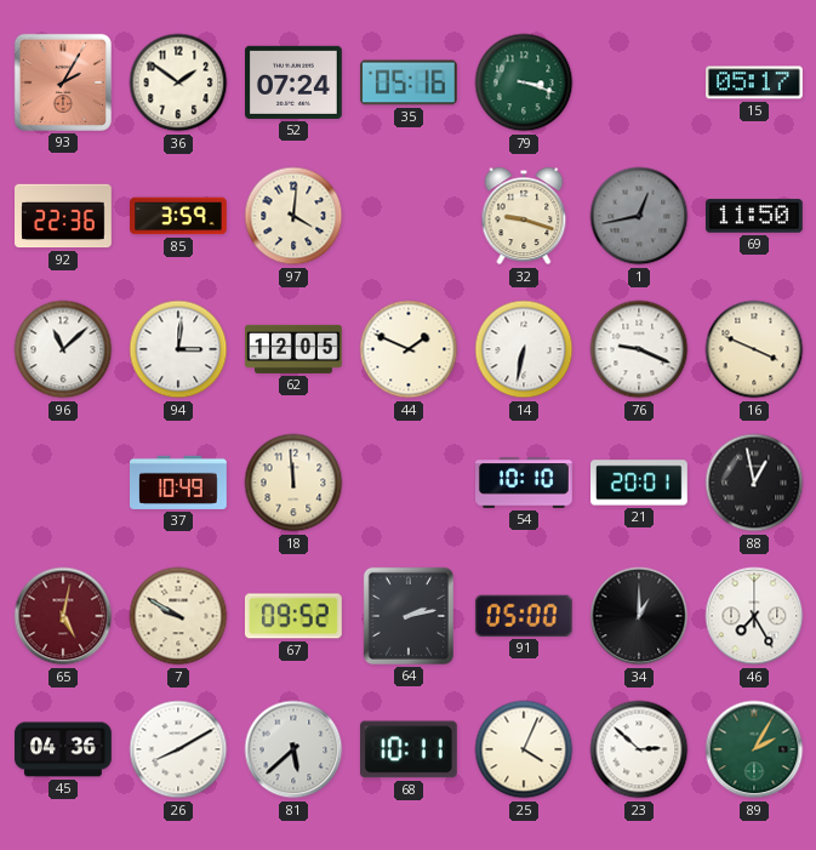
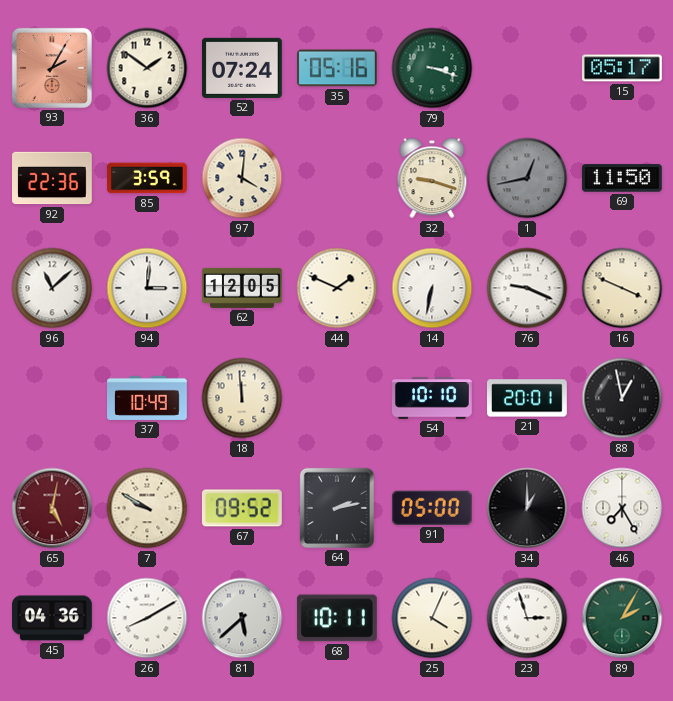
23: 2:52 -> 2:57
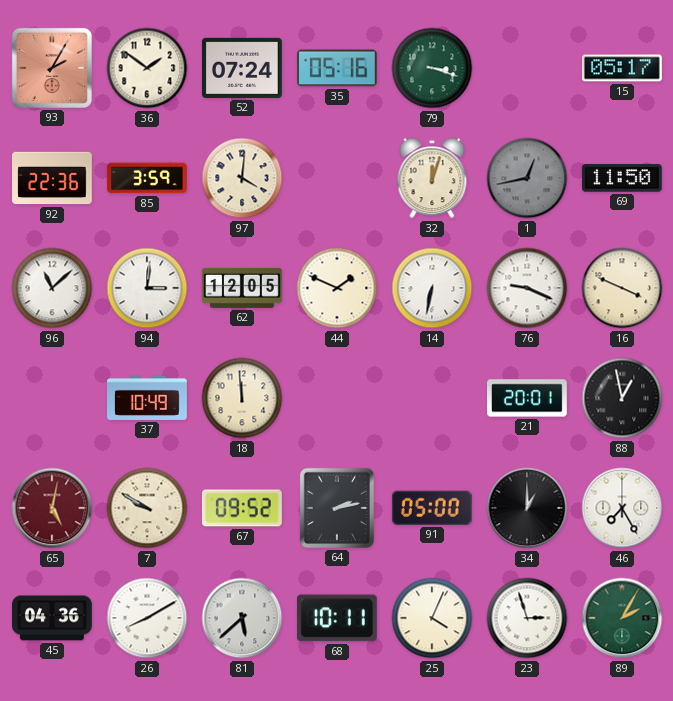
32: 9:18 -> 12:03
54: 10:10 -> none
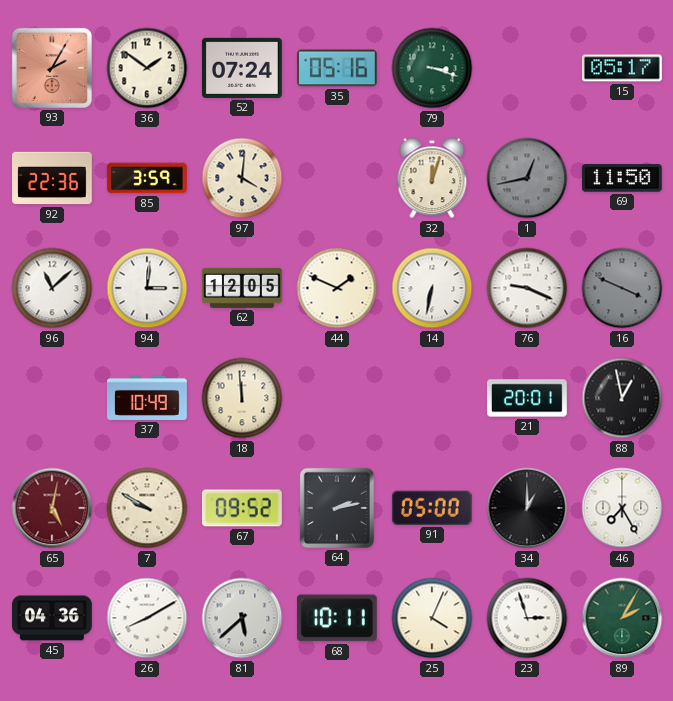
16 dial: cream -> grey
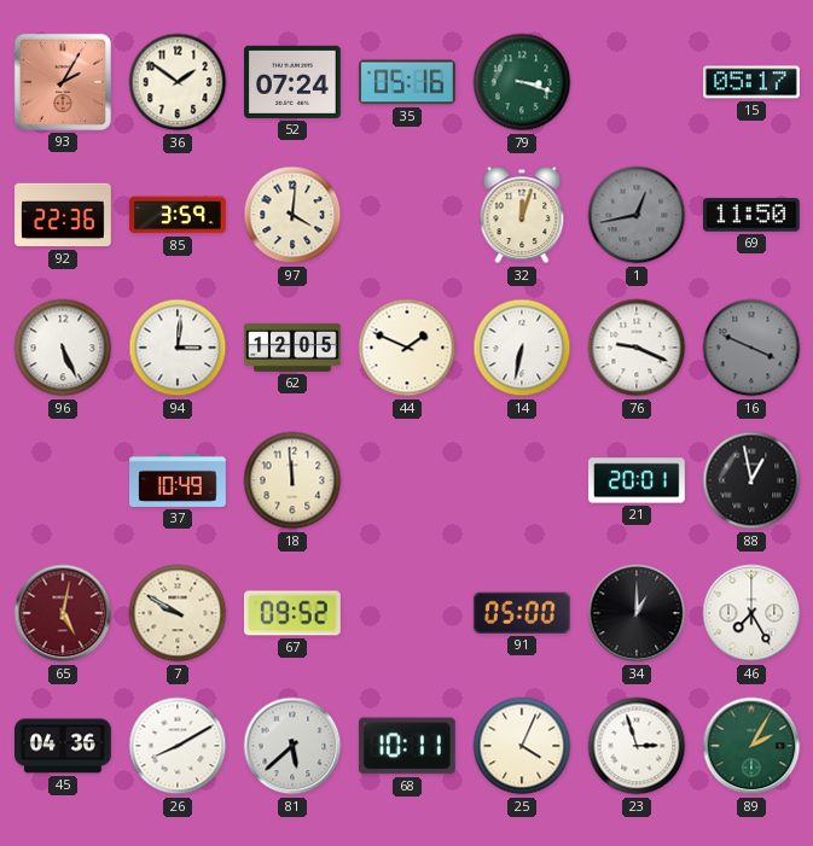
96: 11:08 -> 5:26
64: 2:13 -> none
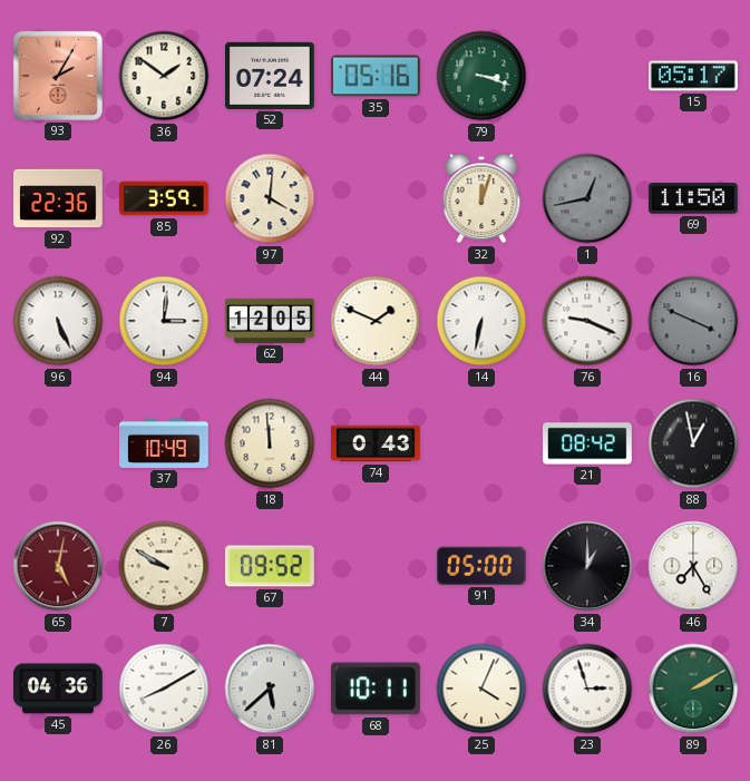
74: none -> 0:43
21: 20:01 -> 08:42
89: 2:05 -> 2:10
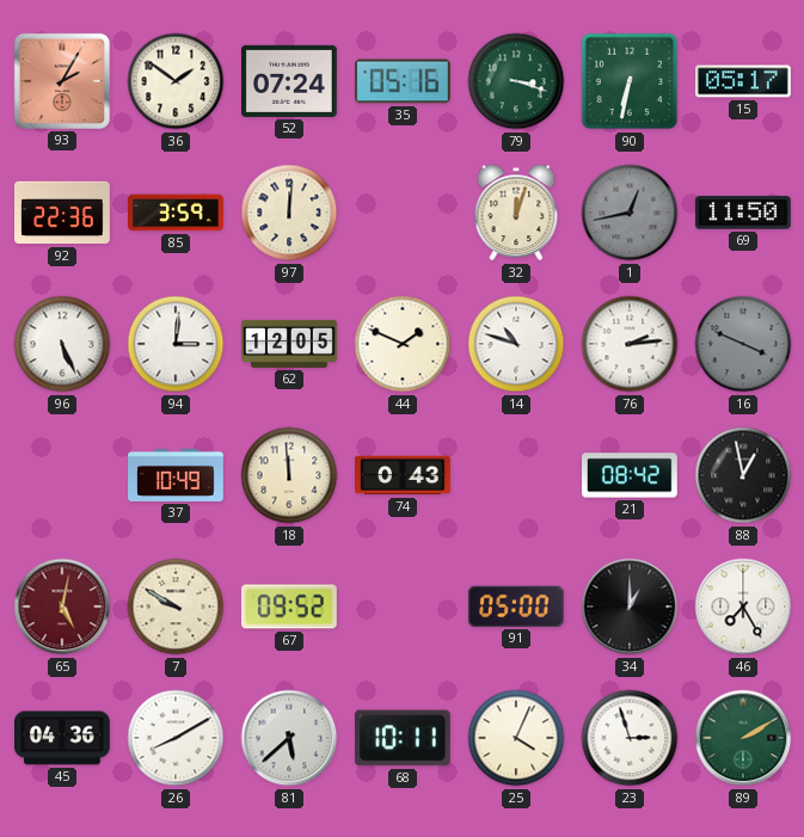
90: none -> 6:32
97: 4:01 -> 12:01
14: 6:32 -> 10:48
76: 9:19 -> 2:14
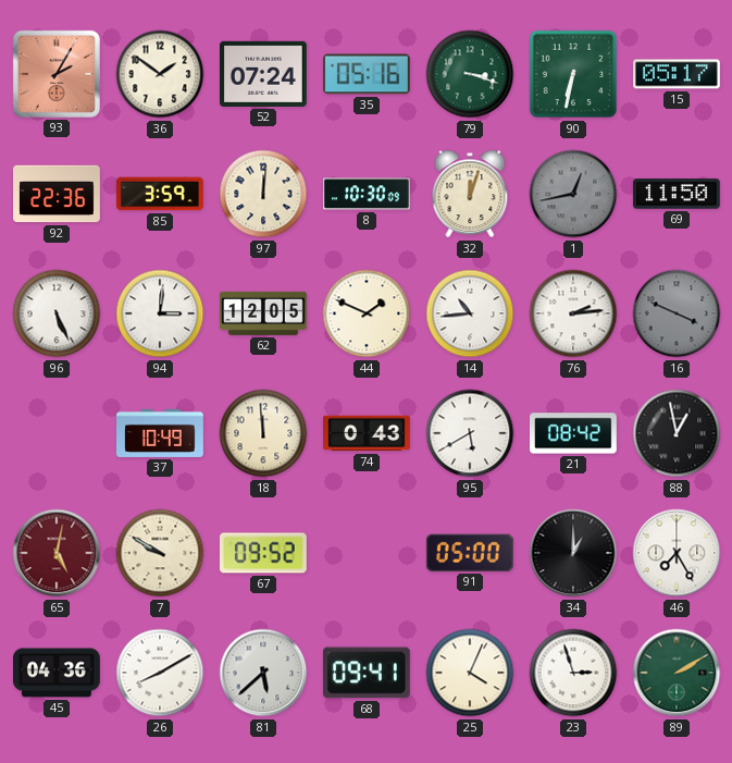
8: none -> 10:30
14: 10:48 -> 10:44
95: none -> 5:40
68: 10:11 -> 09:41
